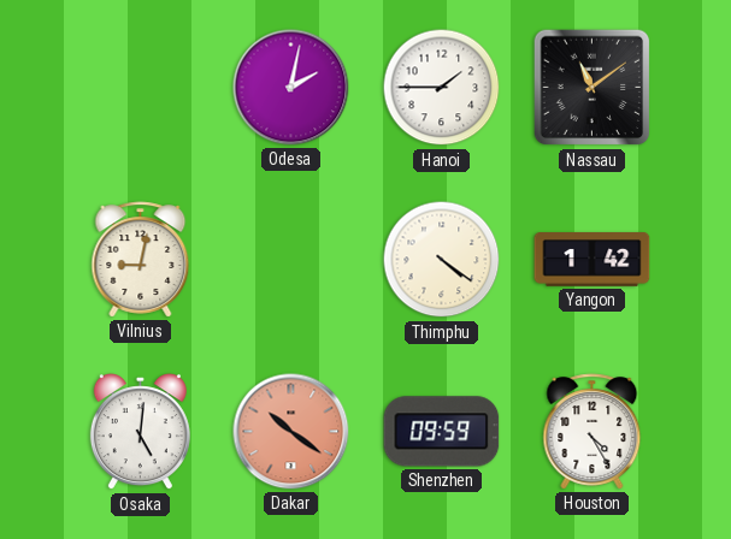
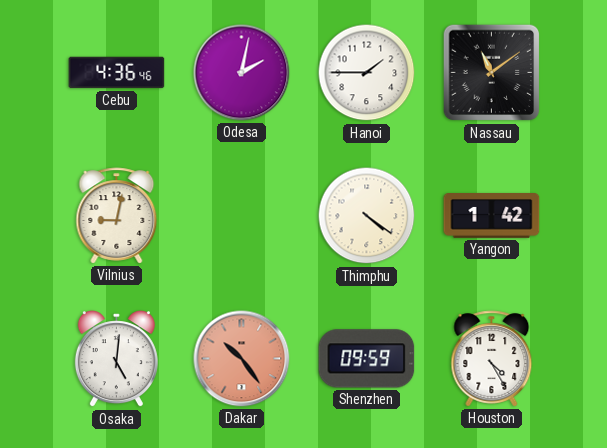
Cebu: none -> 4:36
Dakar: 10:21 -> 10:24
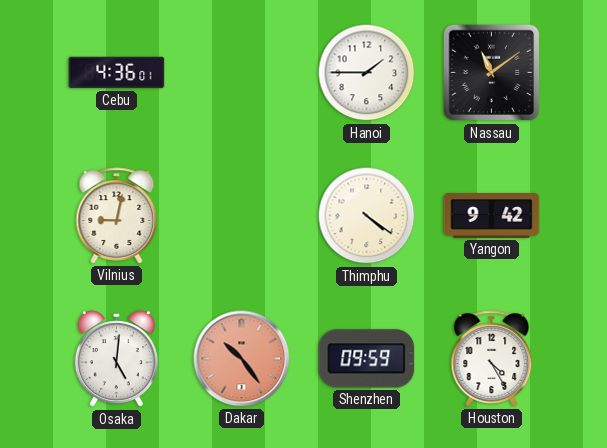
Cebu: 4:36:46 -> 4:36:01
Odesa: 2:02 -> none
Yangon: 1:42 -> 9:42
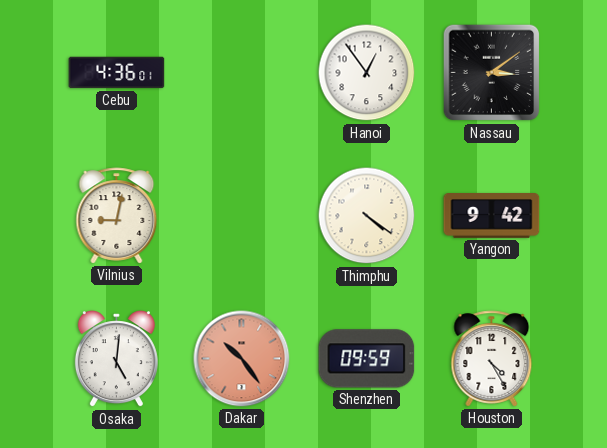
Hanoi: 1:45 -> 12:54
Nassau: 11:09 -> 3:09
